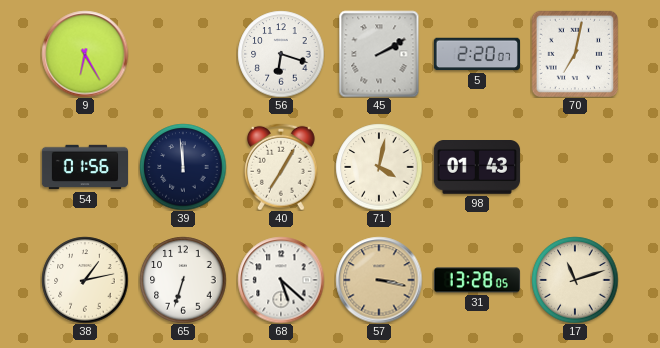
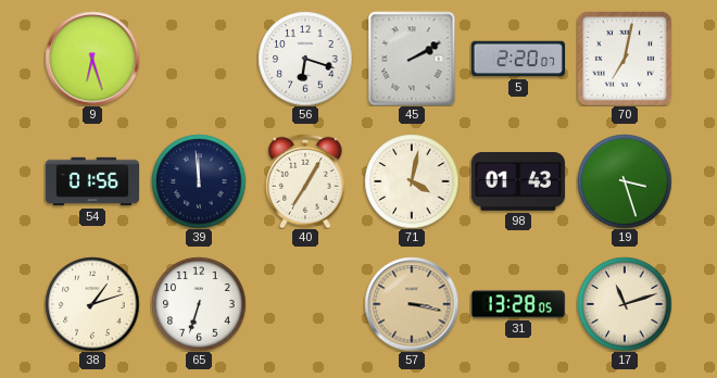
9: 6:25 -> 6:27
19: none -> 3:27
38: 1:13 -> 1:12
68: 5:22 -> none
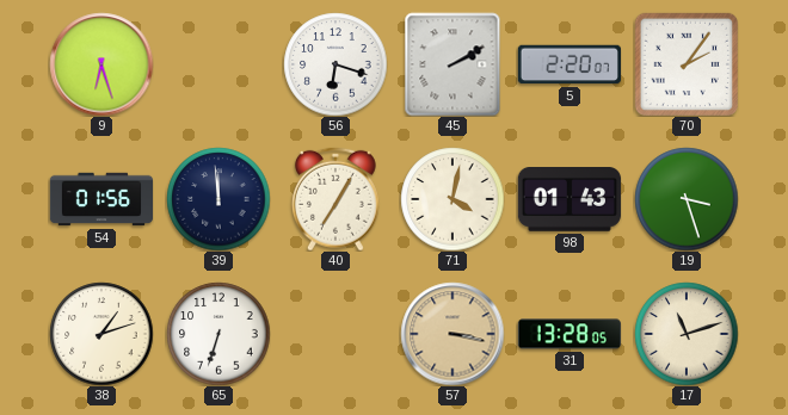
70: 7:02 -> 2:06
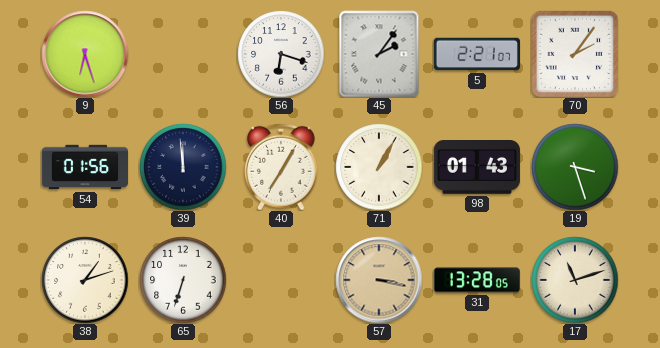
45: 2:10 -> 2:06
5: 2:20 -> 2:21
71: 4:02 -> 1:05
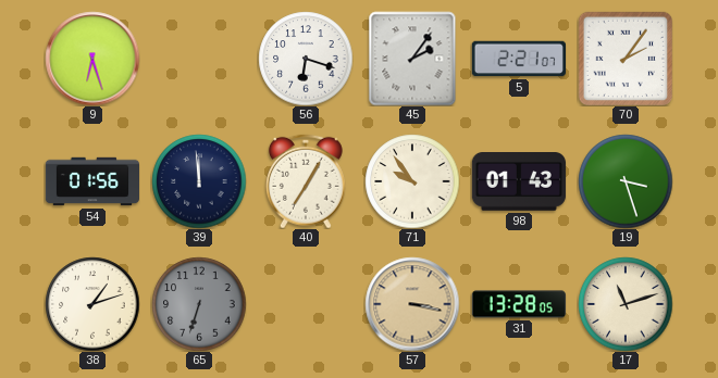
71: 1:05 -> 9:54
65 dial: white -> grey
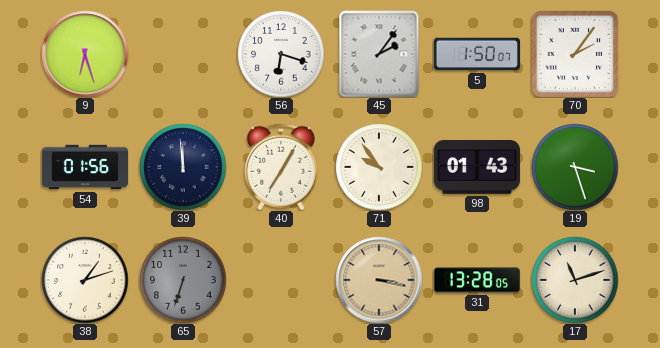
5: 2:21 -> 1:50
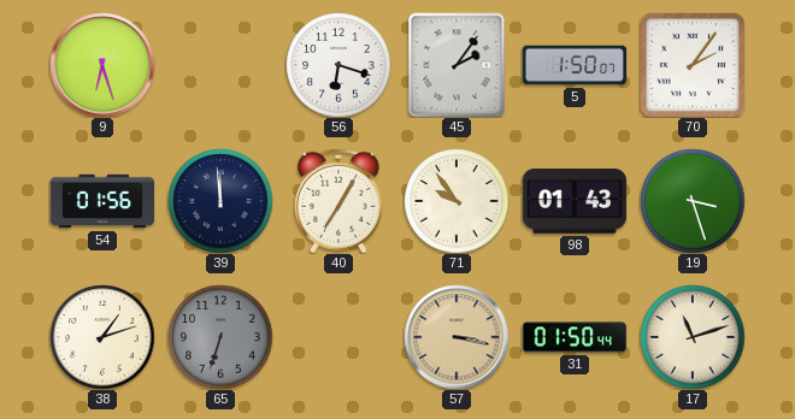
31: 13:28 -> 01:50
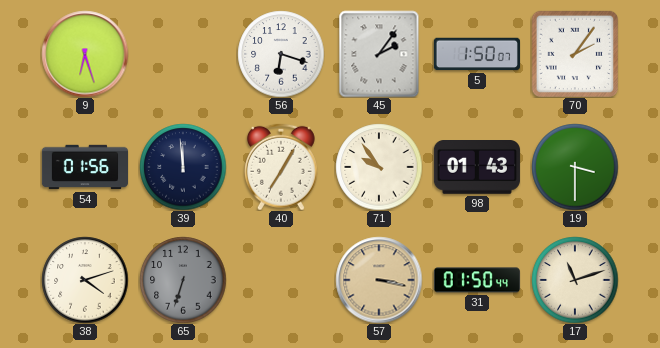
19: 3:27 -> 3:30
38: 1:12 -> 4:12
